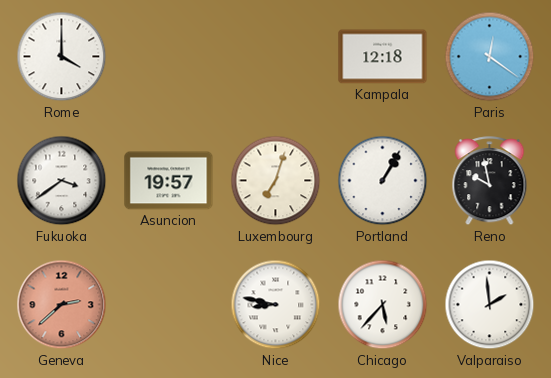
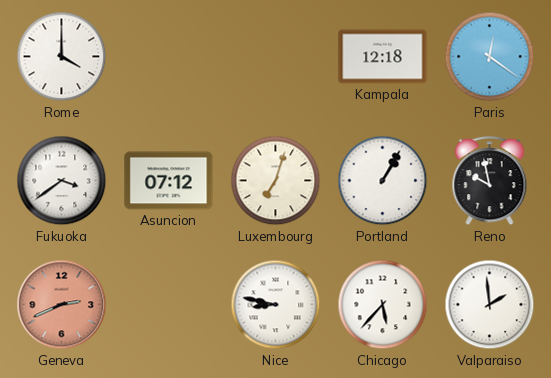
Asuncion: 19:57 -> 07:12
Geneva: 2:38 -> 2:41
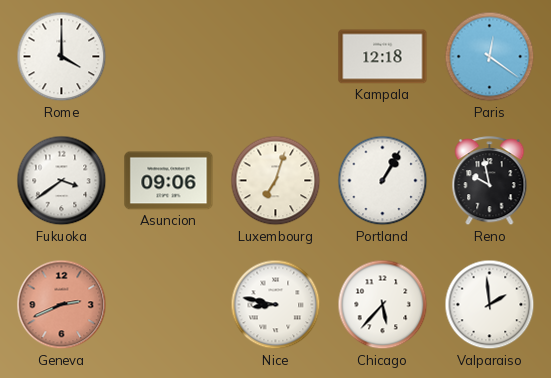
Asuncion: 07:12 -> 09:06
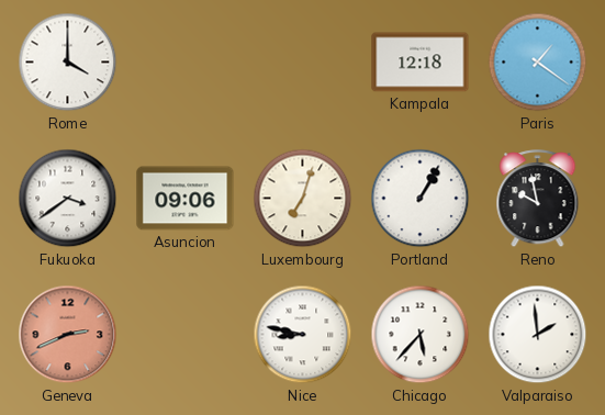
Paris: 12:21 -> 1:21
